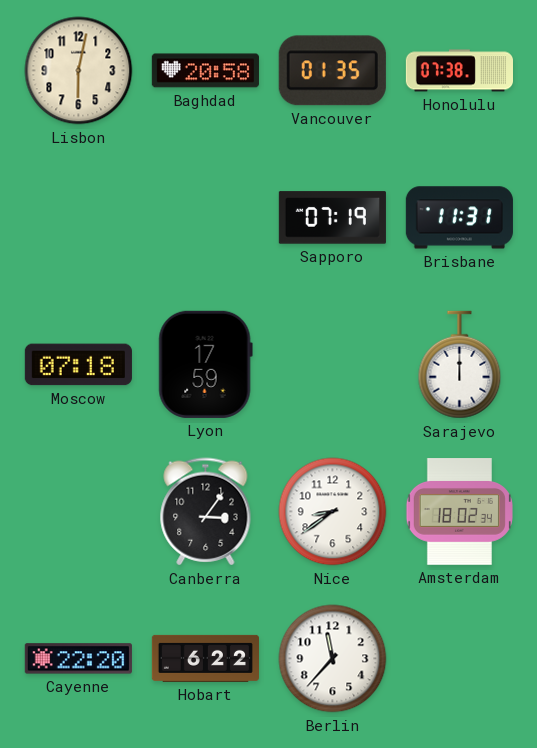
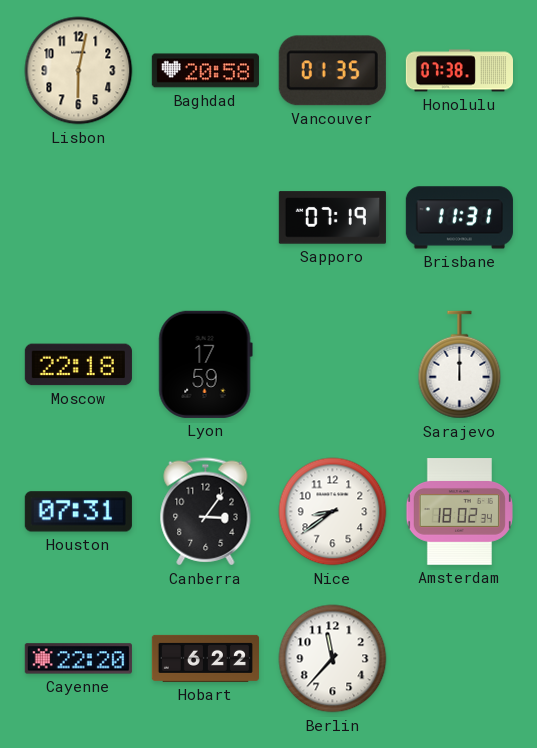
Moscow: 07:18 -> 22:18
Houston: none -> 07:31
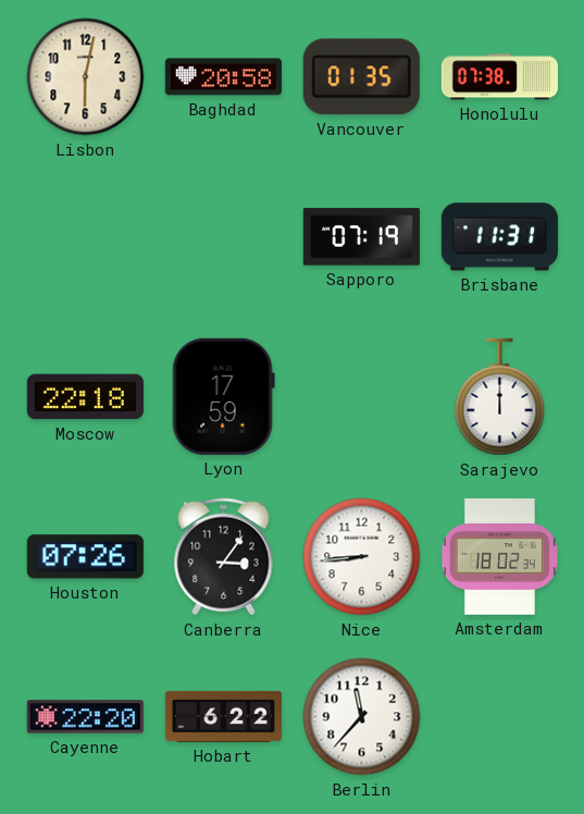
Houston: 07:31 -> 07:26
Nice: 8:39 -> 8:44
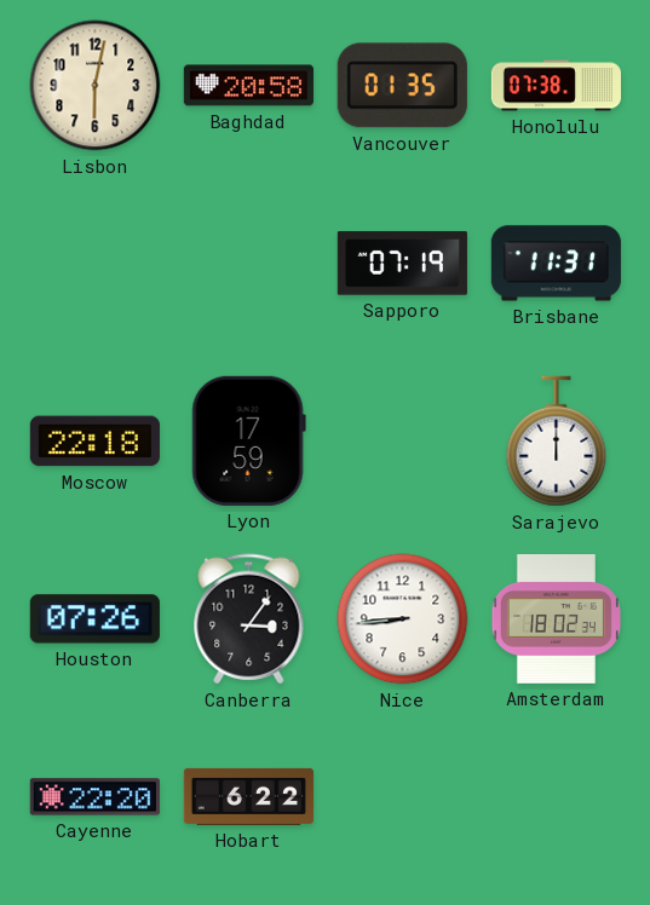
Berlin: 11:37 -> none
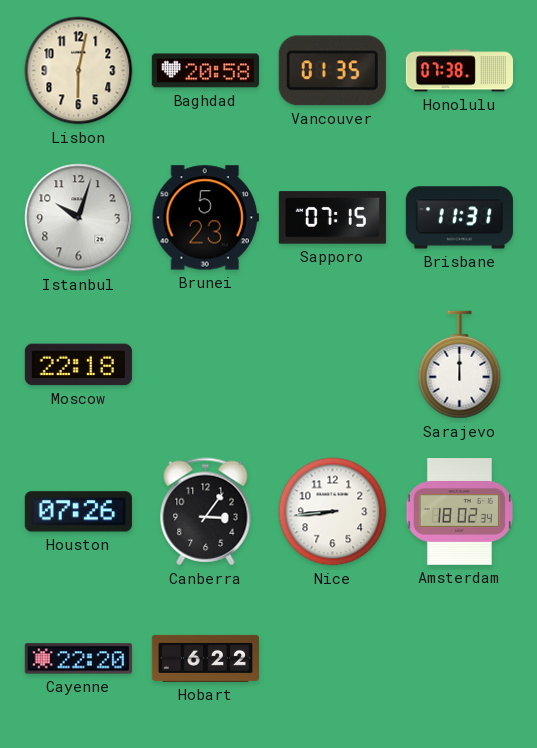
Istanbul: none -> 10:03
Brunei: none -> 5:23
Sapporo: 07:19 -> 07:15
Lyon: 17:59 -> none
